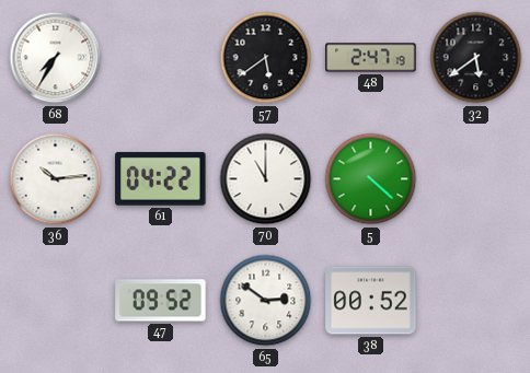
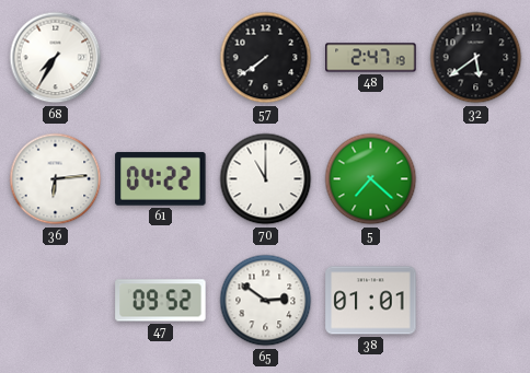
57: 5:39 -> 7:39
36: 10:14 -> 6:14
5: 4:22 -> 7:22
38: 00:52 -> 01:01
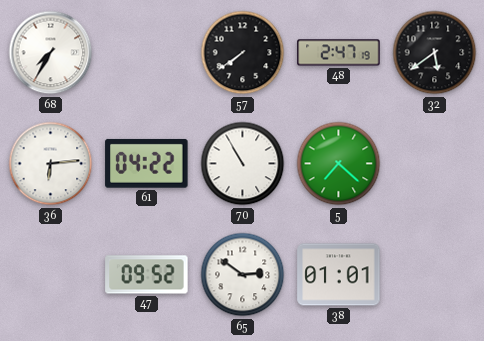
70: 11:00 -> 10:55
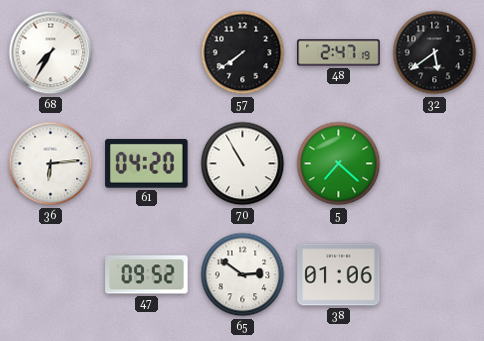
61: 04:22 -> 04:20
38: 01:01 -> 01:06
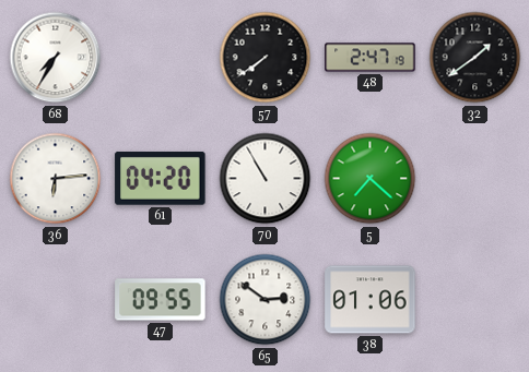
32: 5:39 -> 1:39
47: 09:52 -> 09:55
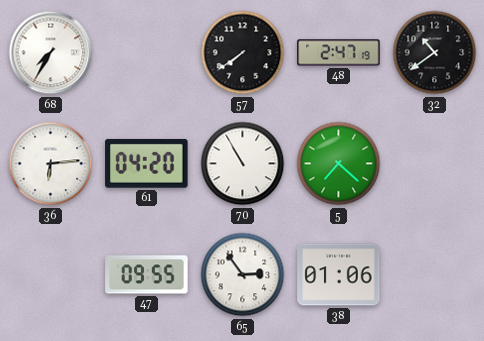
32: 1:39 -> 10:39
65: 2:51 -> 2:54
